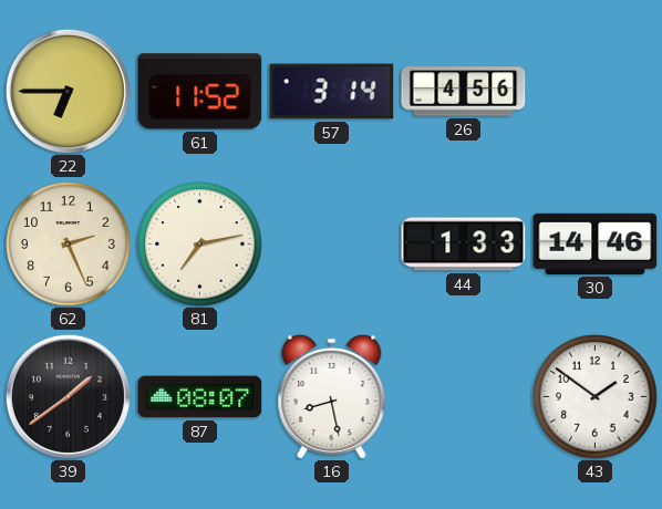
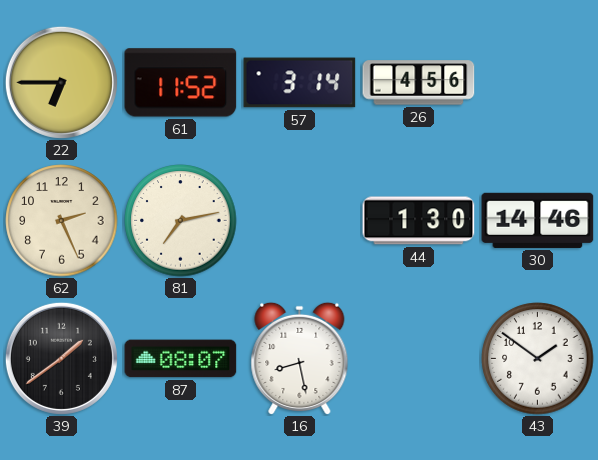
44: 1:33 -> 1:30
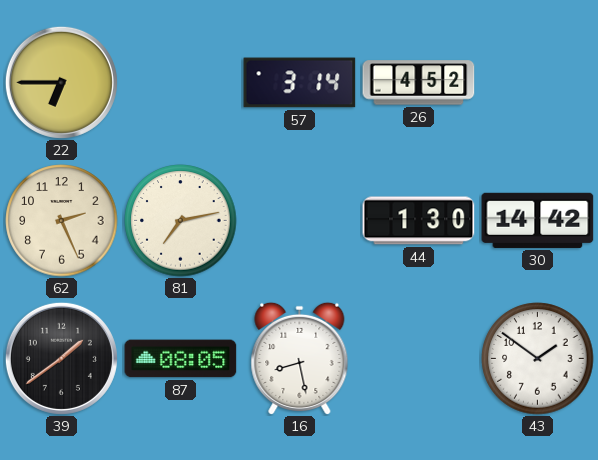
61: 11:52 -> none
26: 4:56 -> 4:52
30: 14:46 -> 14:42
87: 08:07 -> 08:05
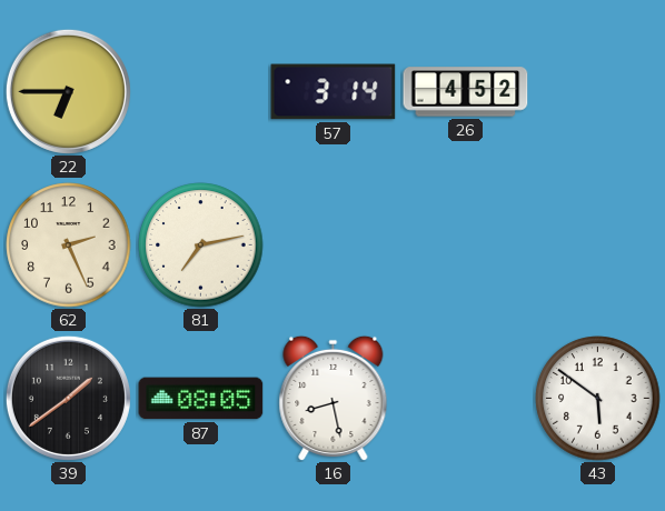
44: 1:30 -> none
30: 14:42 -> none
43: 1:51 -> 5:51
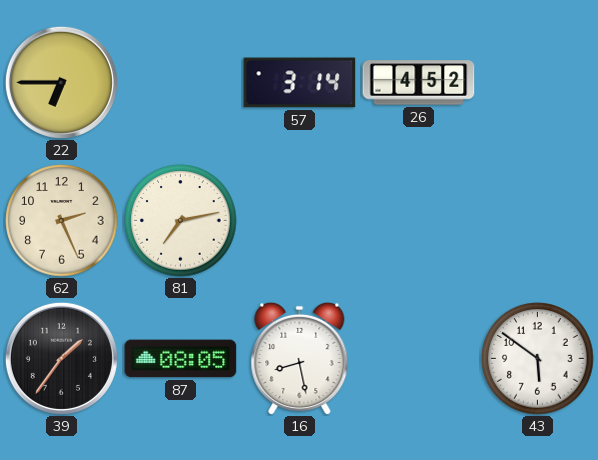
39: 1:39 -> 1:36
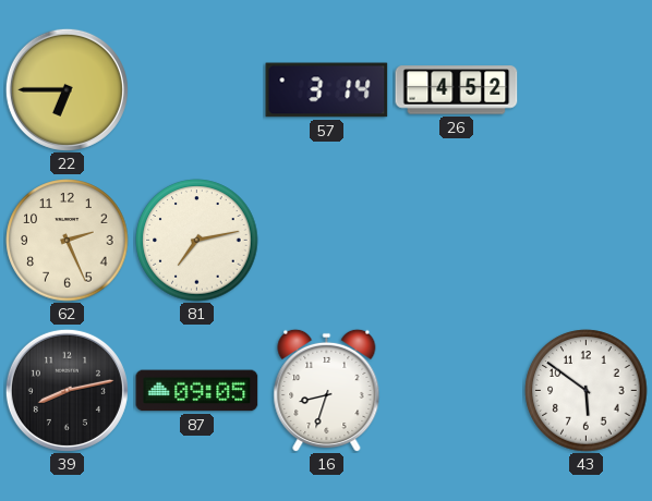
39: 1:36 -> 8:13
87: 08:05 -> 09:05
16: 8:28 -> 8:33
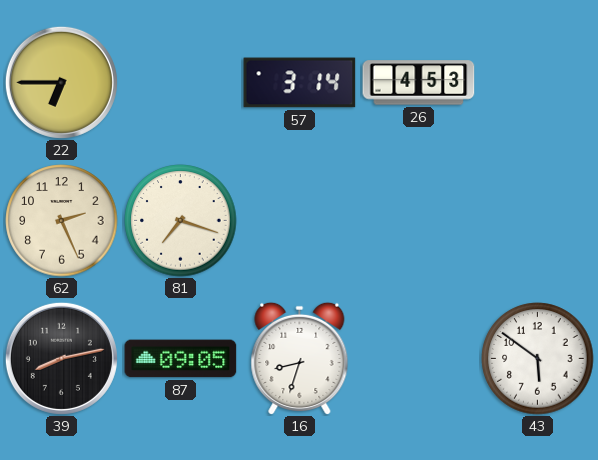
26: 4:52 -> 4:53
81: 7:13 -> 7:18
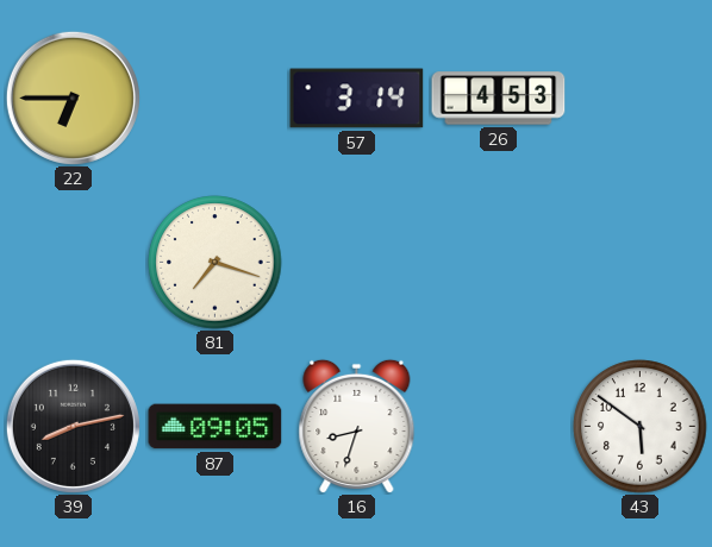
62: 2:26 -> none
